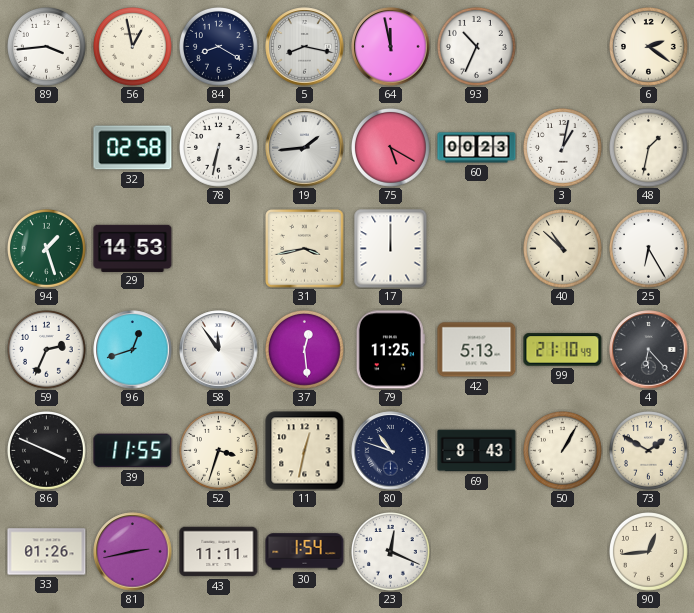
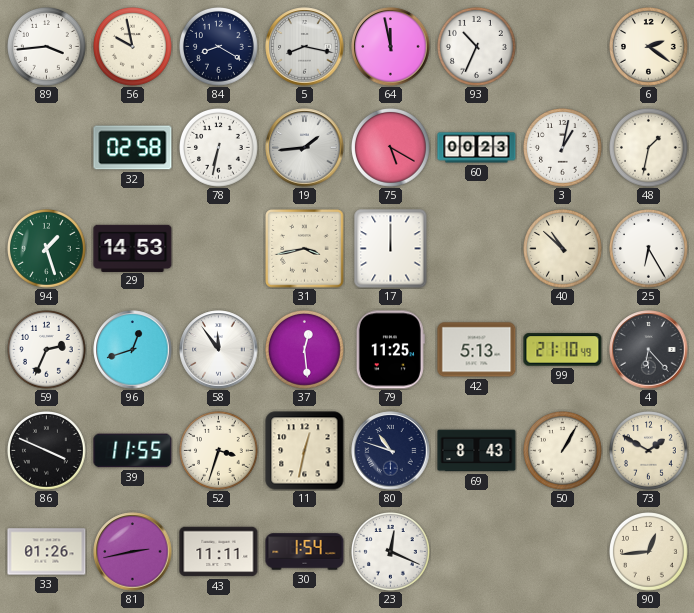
56: 12:58 -> 9:58
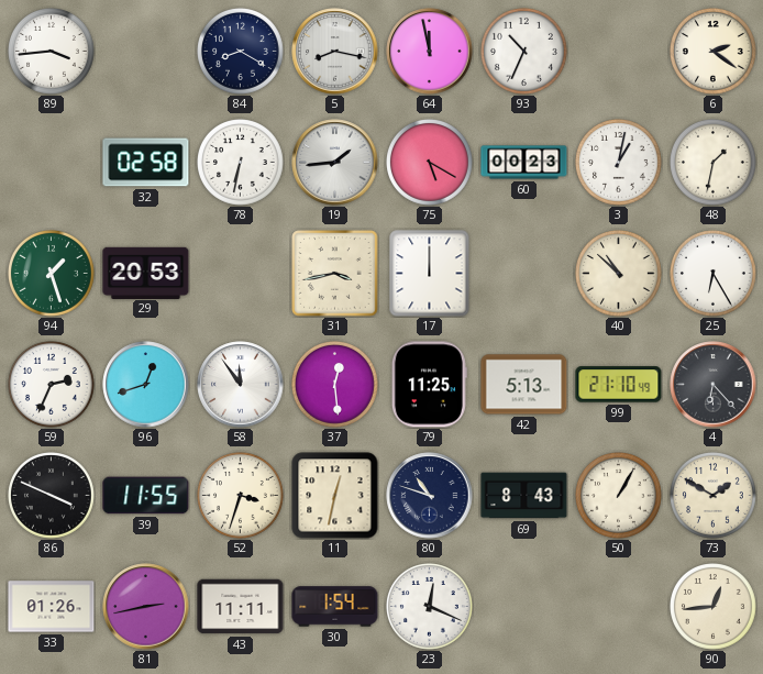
56: 9:58 -> none
29: 14:53 -> 20:53
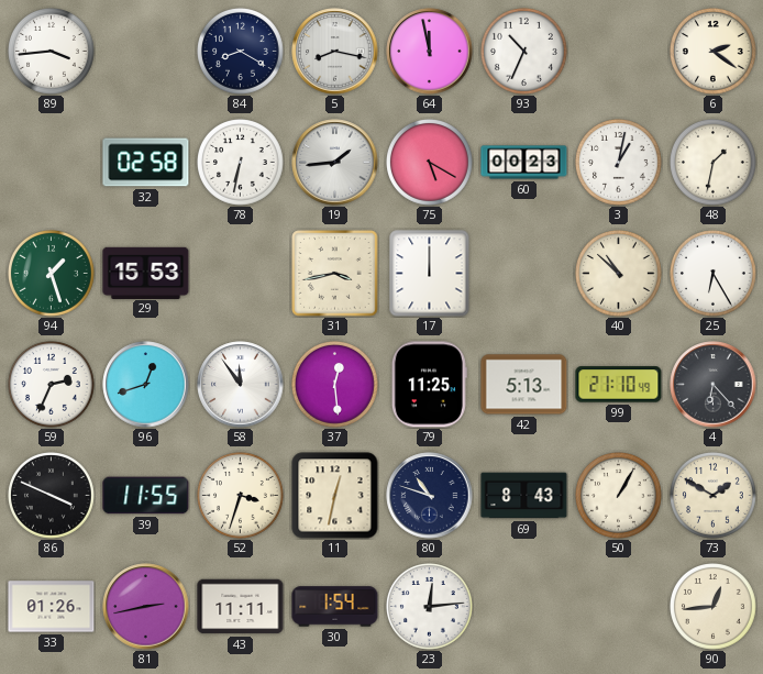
29: 20:53 -> 15:53
23: 12:19 -> 12:14
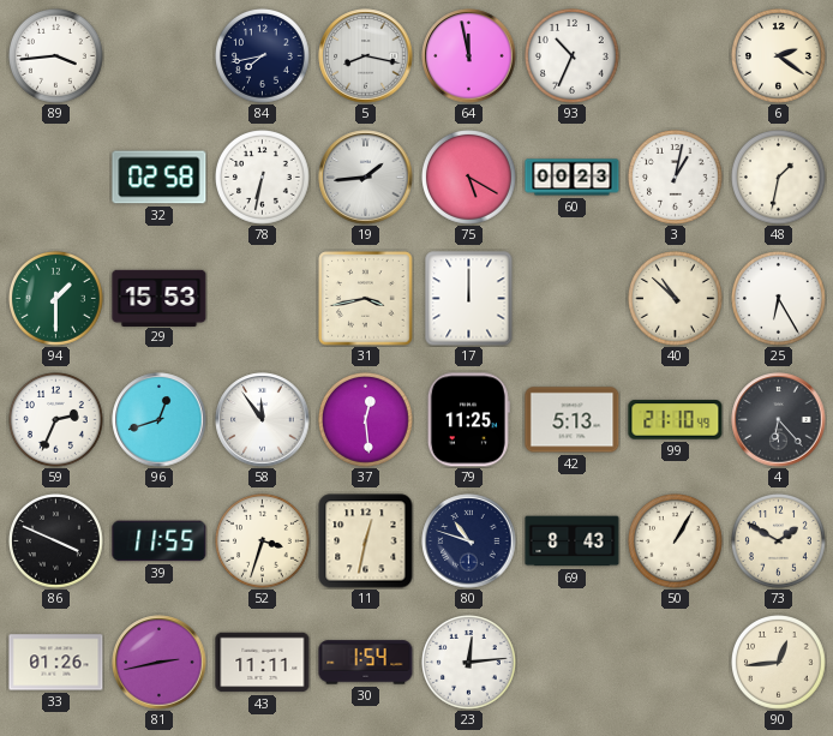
84: 8:20 -> 7:43
94: 1:27 -> 1:30
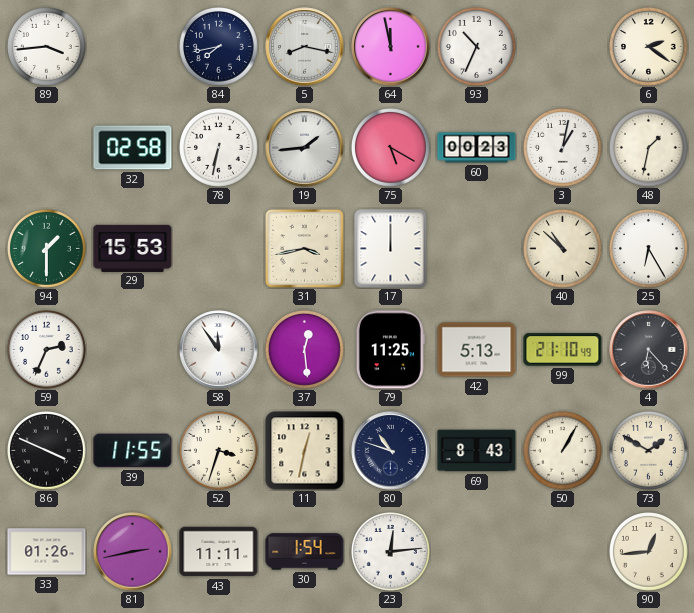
96: 12:42 -> none
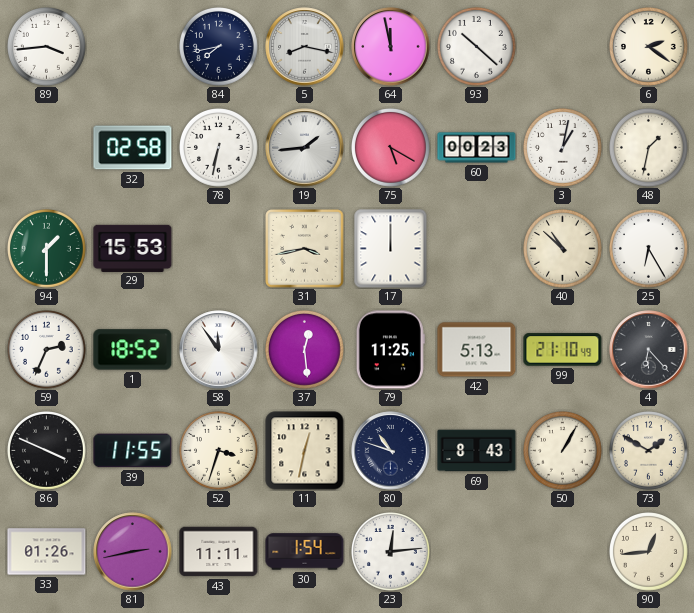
93: 10:34 -> 10:22
1: none -> 18:52
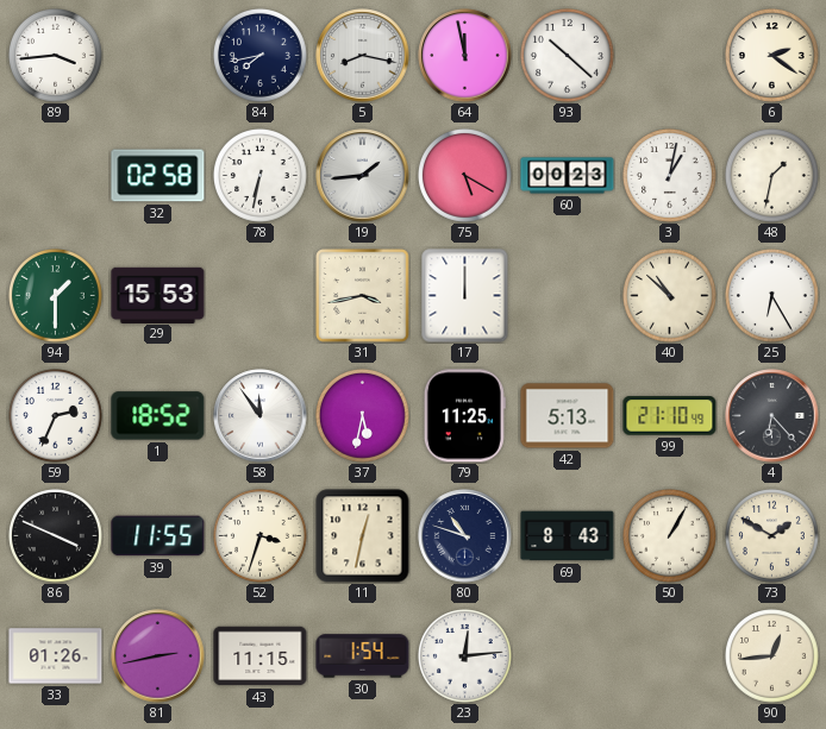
37: 12:29 -> 5:32
43: 11:11 -> 11:15
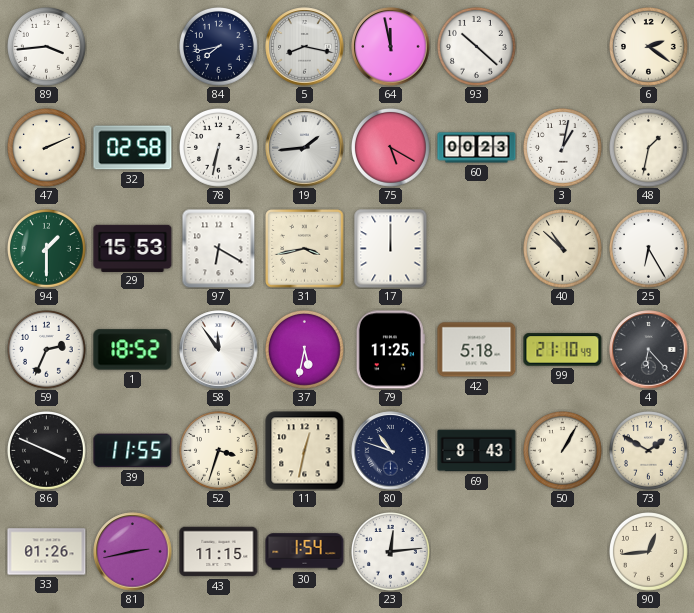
47: none -> 2:11
97: none -> 6:20
42: 5:13 -> 5:18
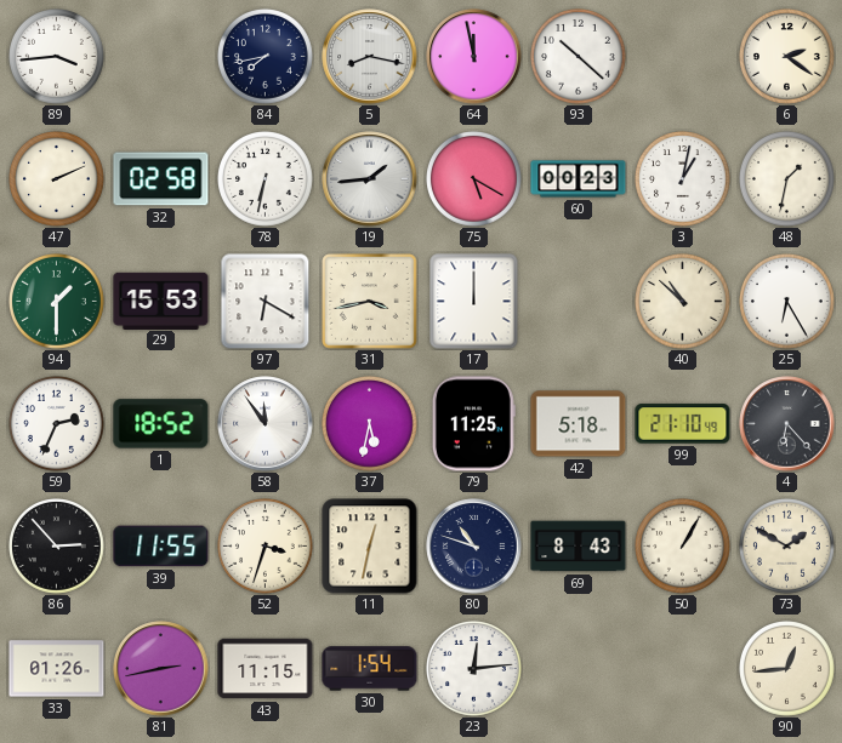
86: 3:49 -> 2:53
